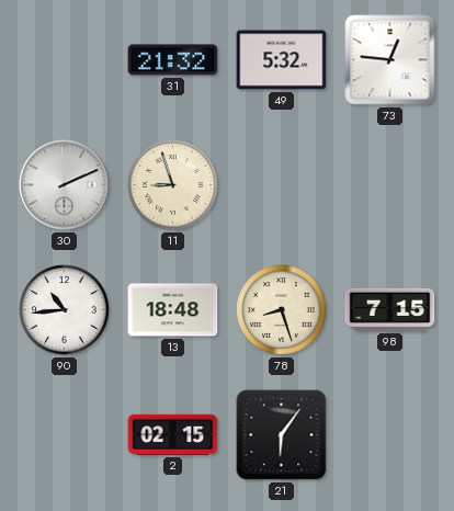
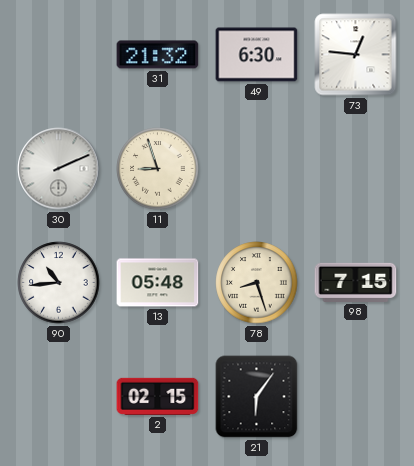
49: 5:32 -> 6:30
13: 18:48 -> 05:48
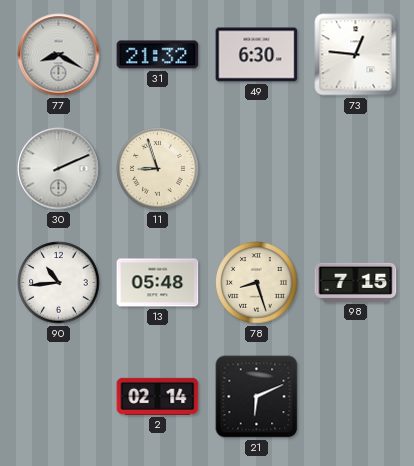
77: none -> 8:20
2: 02:15 -> 02:14
21: 6:06 -> 6:11
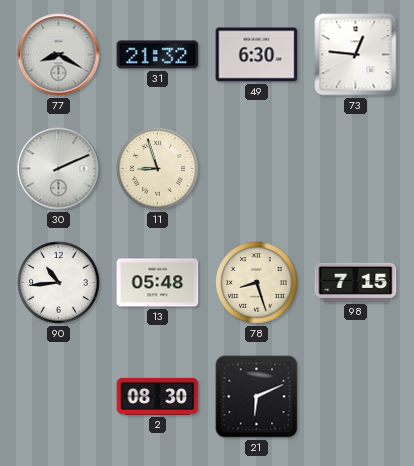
2: 02:14 -> 08:30
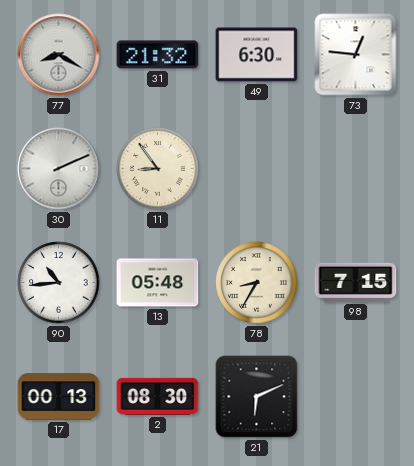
11: 8:57 -> 8:54
78: 8:27 -> 8:35
17: none -> 00:13
